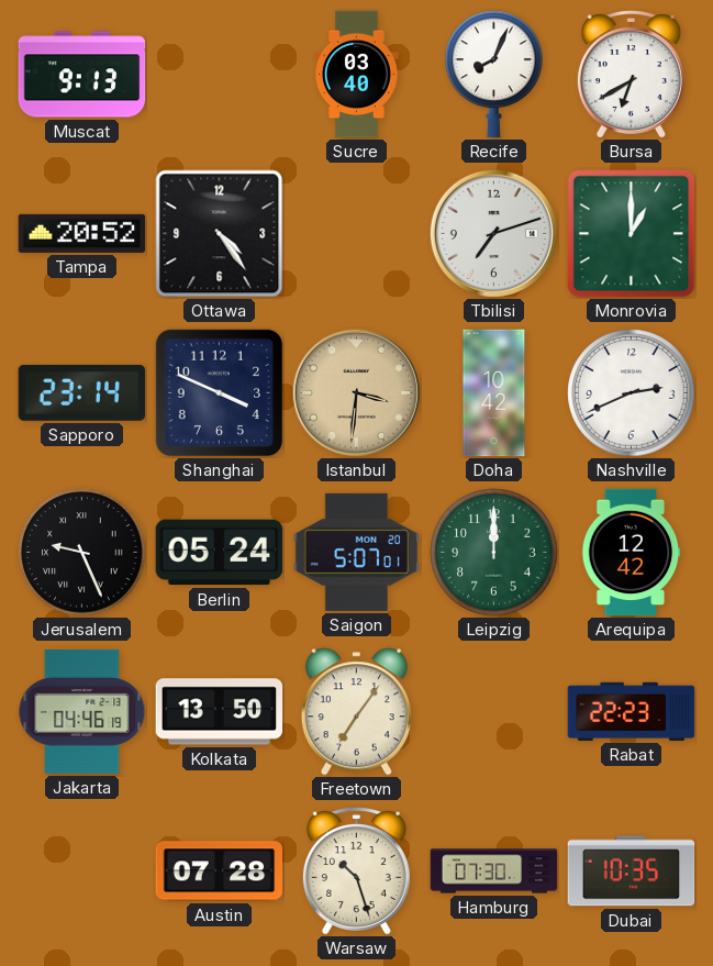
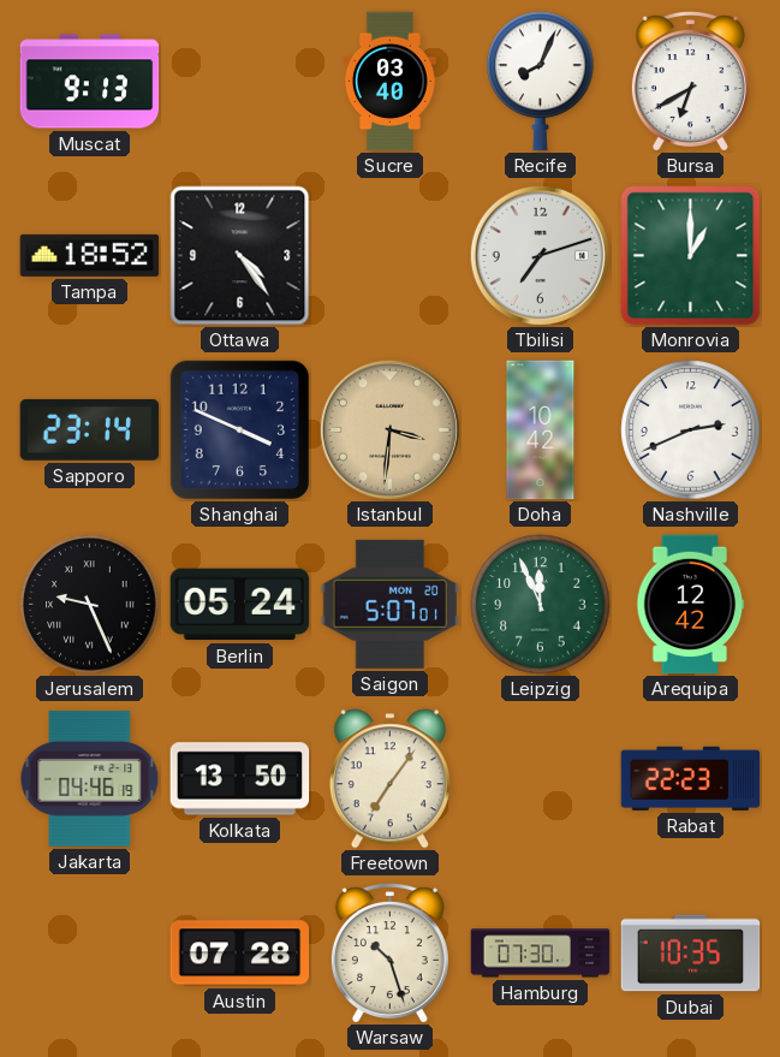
Tampa: 20:52 -> 18:52
Leipzig: 12:00 -> 11:56
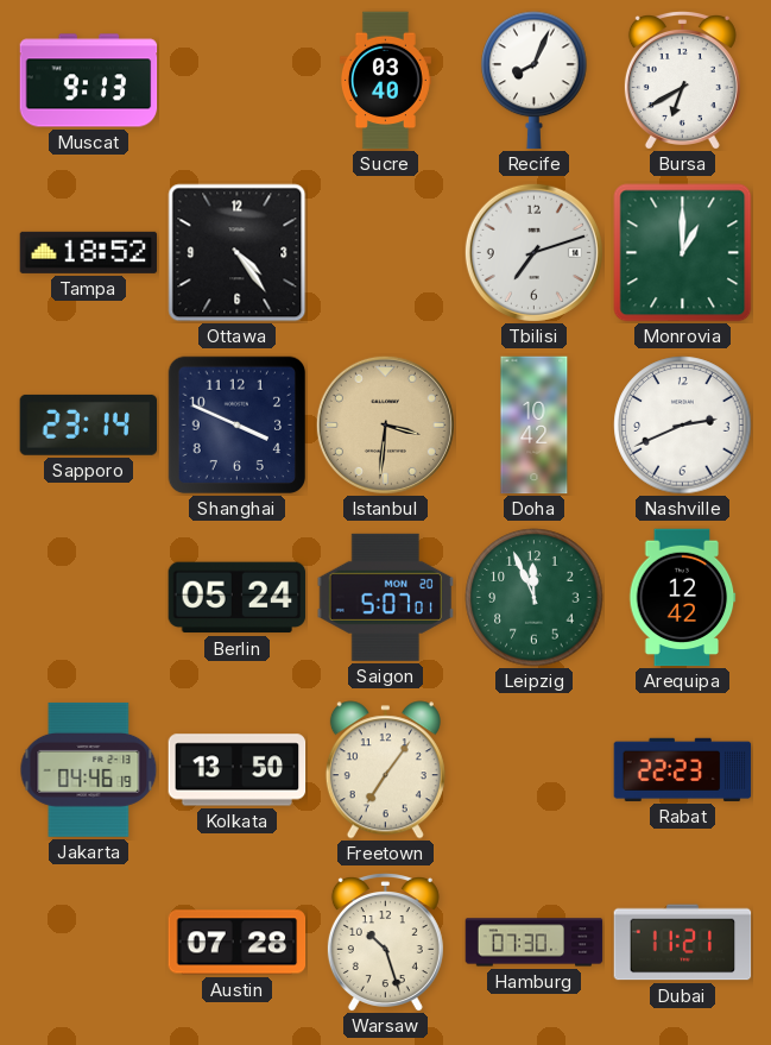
Jerusalem: 9:26 -> none
Dubai: 10:35 -> 11:21
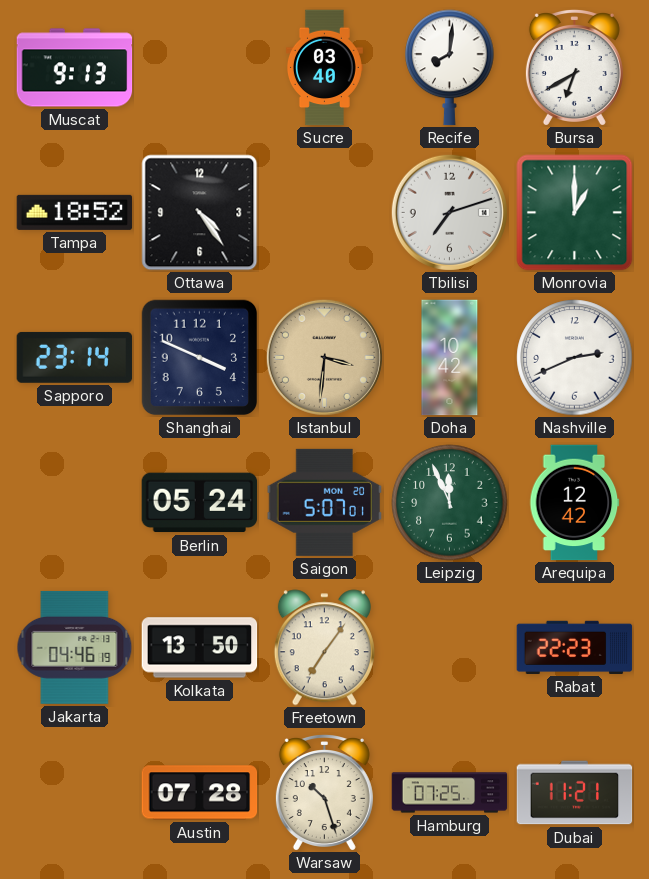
Recife: 8:04 -> 8:01
Hamburg: 07:30 -> 07:25
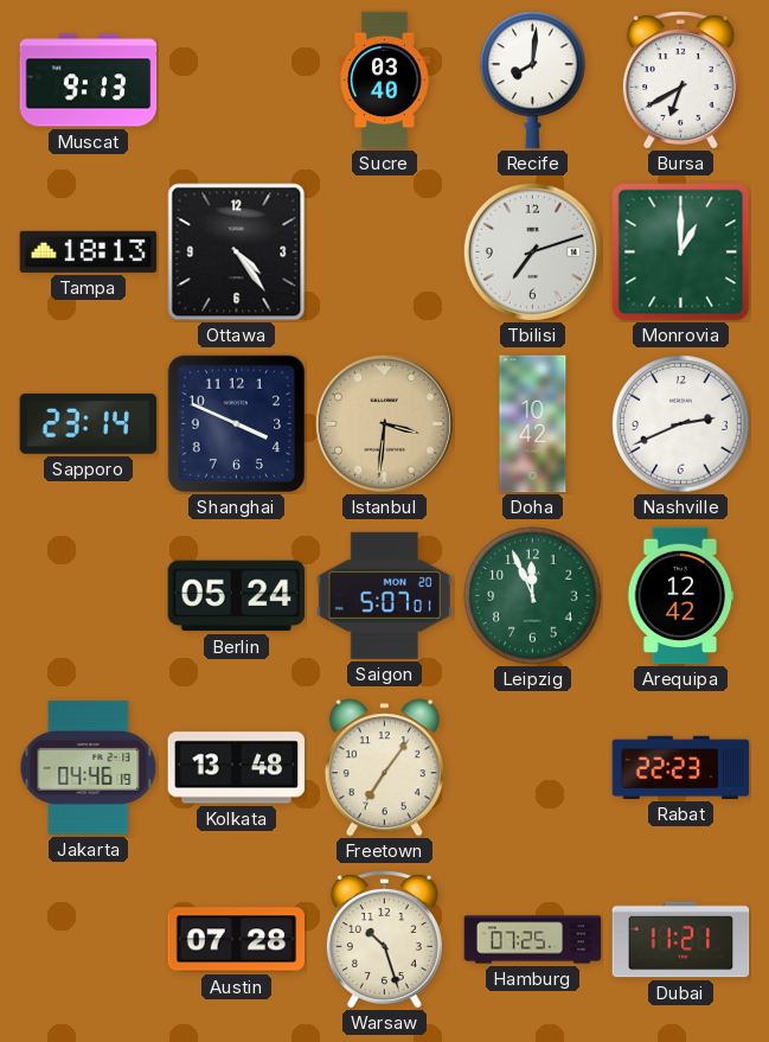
Tampa: 18:52 -> 18:13
Kolkata: 13:50 -> 13:48
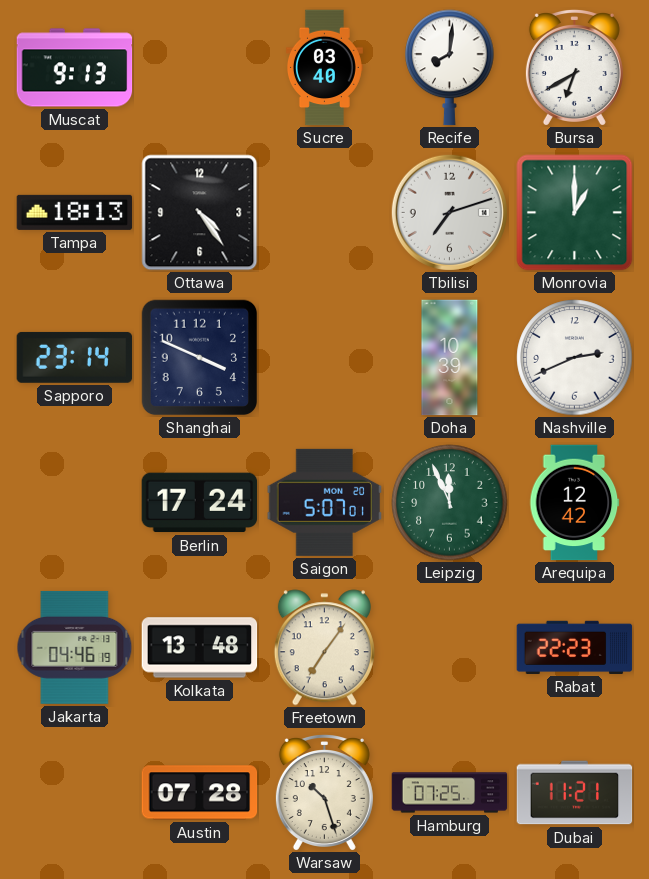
Istanbul: 3:31 -> none
Doha: 10:42 -> 10:39
Berlin: 05:24 -> 17:24
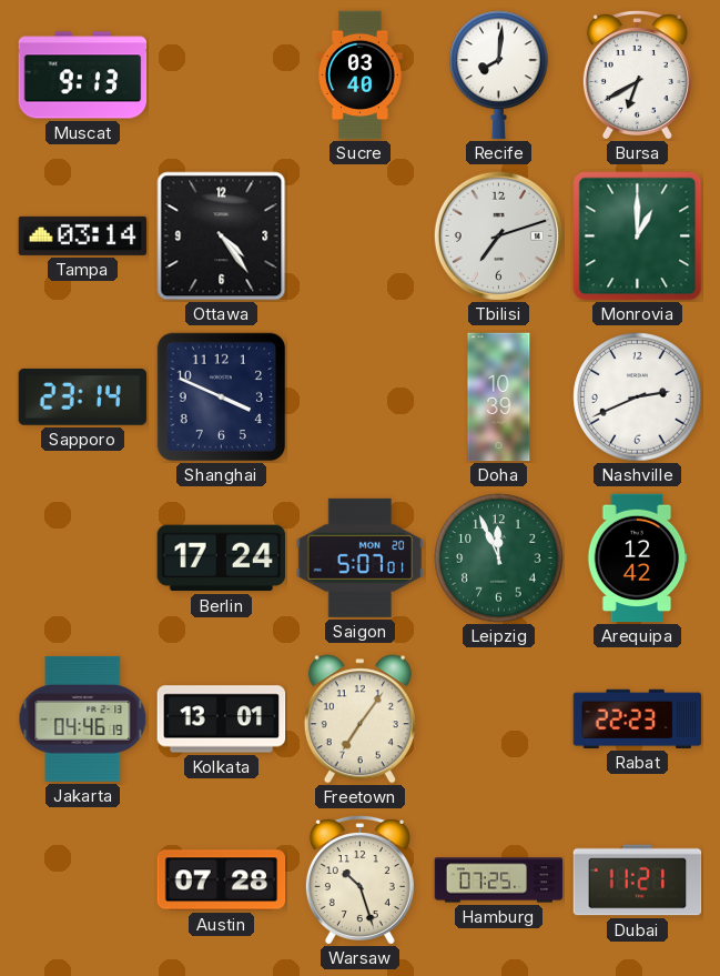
Tampa: 18:13 -> 03:14
Kolkata: 13:48 -> 13:01
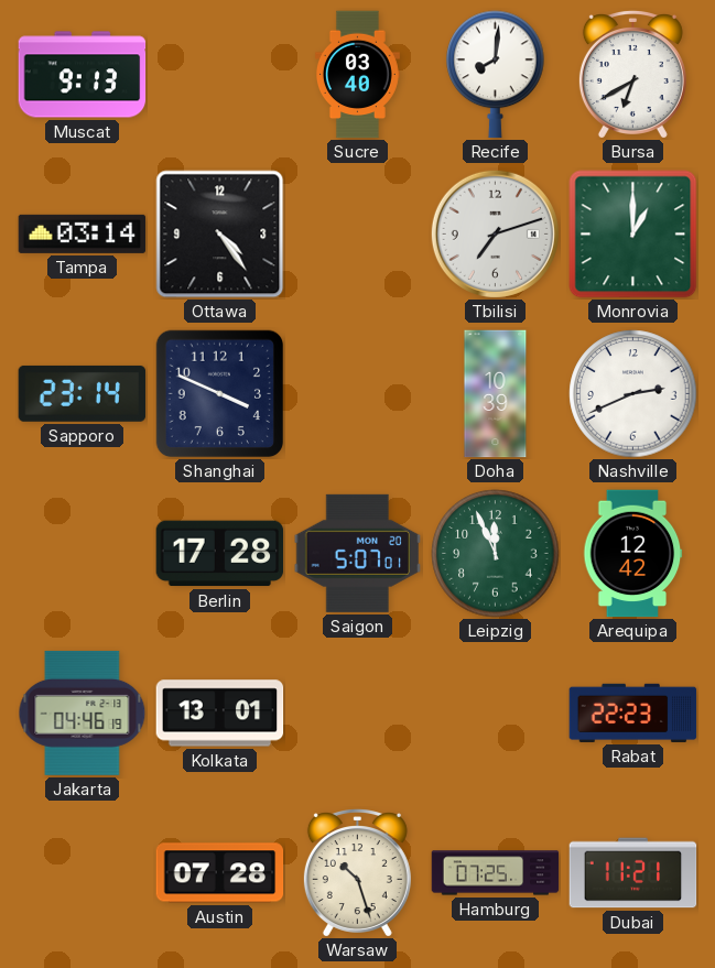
Berlin: 17:24 -> 17:28
Freetown: 7:06 -> none
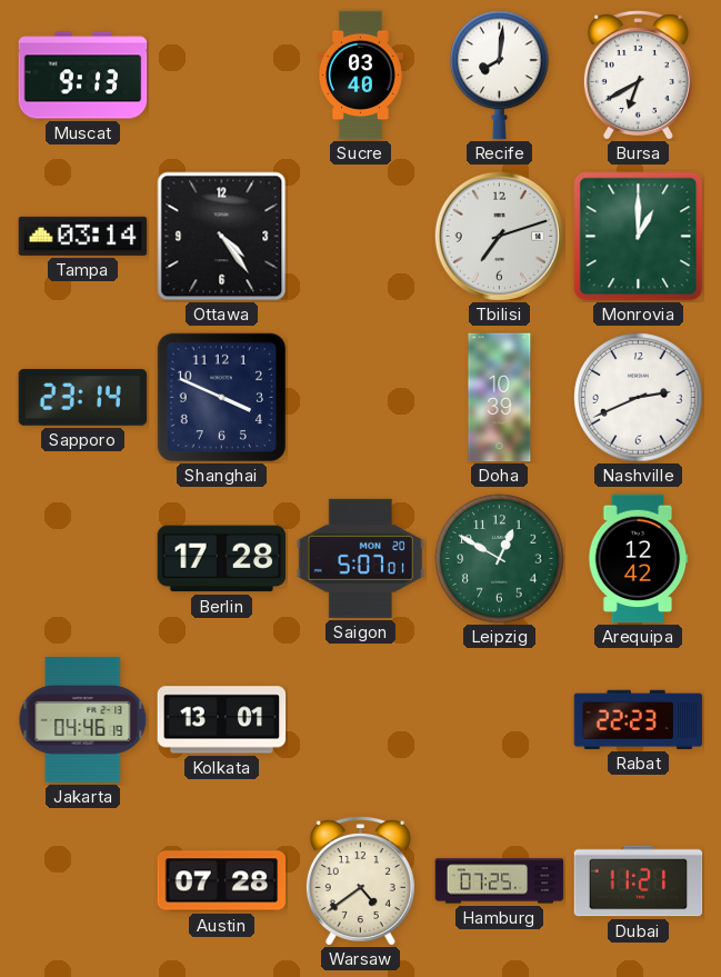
Leipzig: 11:56 -> 12:50
Warsaw: 10:27 -> 4:39
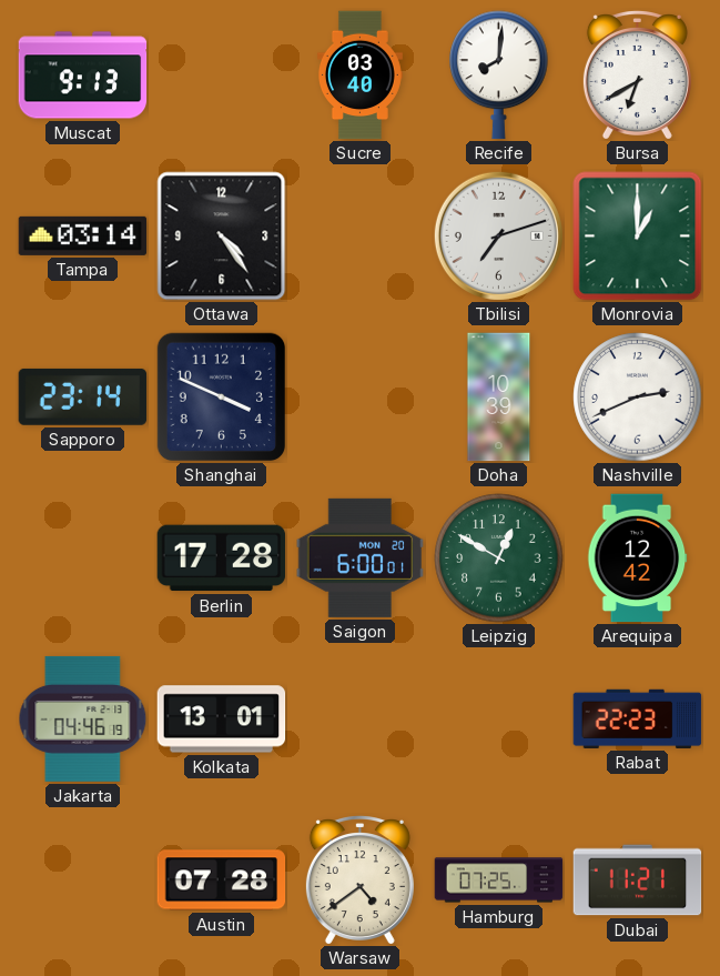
Saigon: 5:07 -> 6:00
